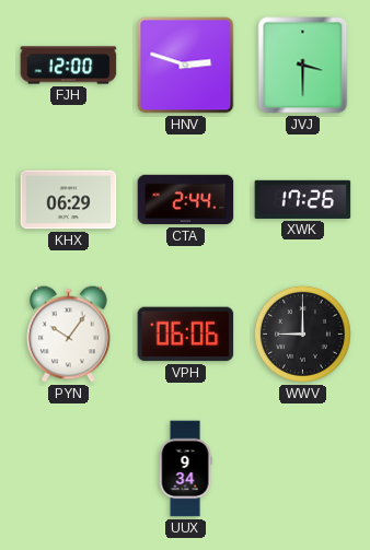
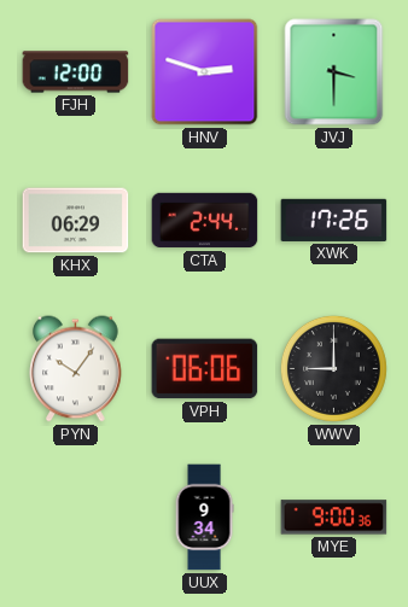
MYE: none -> 9:00
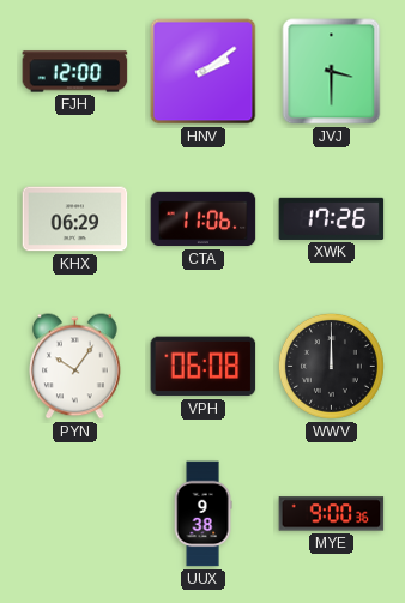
HNV: 2:48 -> 2:09
CTA: 2:44 -> 11:06
VPH: 06:06 -> 06:08
WWV: 9:00 -> 12:00
UUX: 9:34 -> 9:38
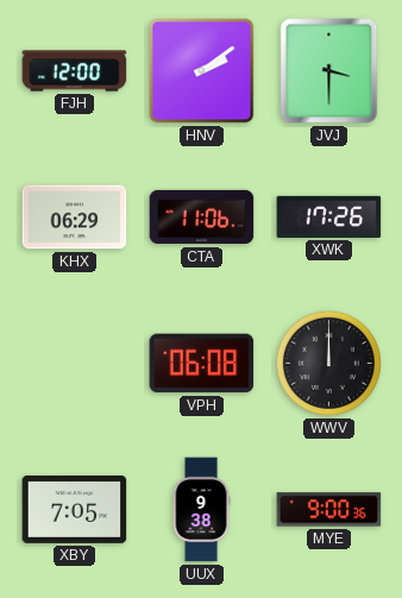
PYN: 10:06 -> none
XBY: none -> 7:05
